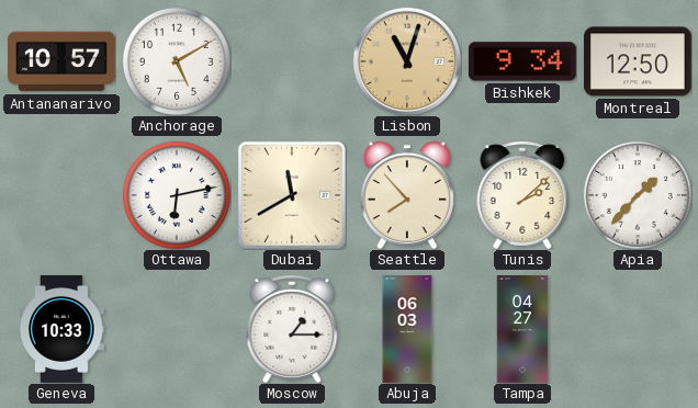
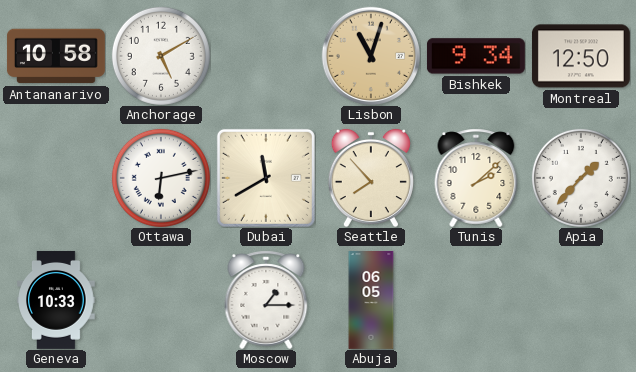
Antananarivo: 10:57 -> 10:58
Abuja: 06:03 -> 06:05
Tampa: 04:27 -> none
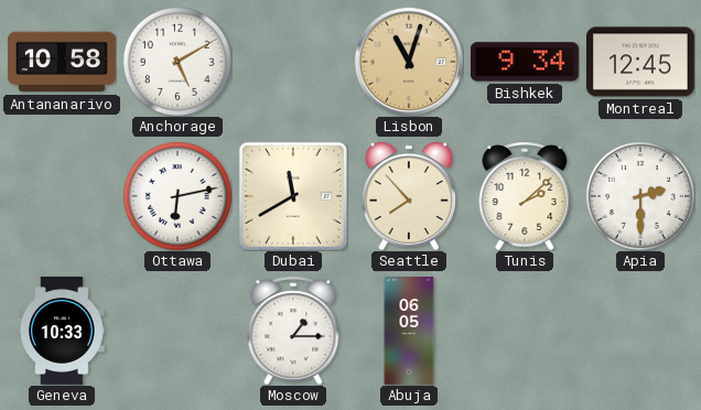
Montreal: 12:50 -> 12:45
Apia: 1:37 -> 2:30
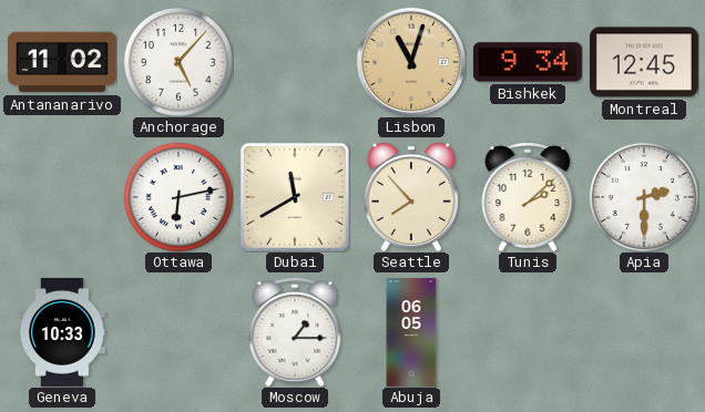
Antananarivo: 10:58 -> 11:02
Anchorage: 5:10 -> 5:07
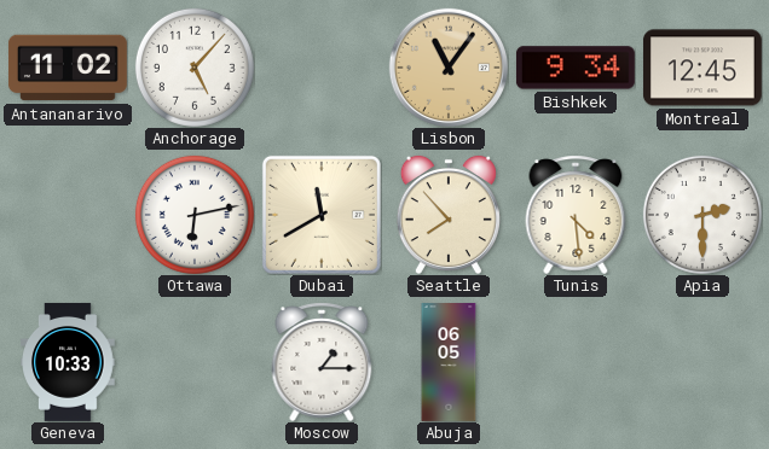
Lisbon: 11:03 -> 11:06
Tunis: 2:08 -> 4:29
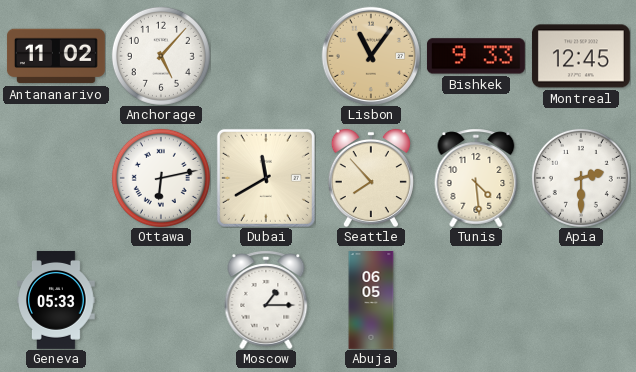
Bishkek: 9:34 -> 9:33
Geneva: 10:33 -> 05:33
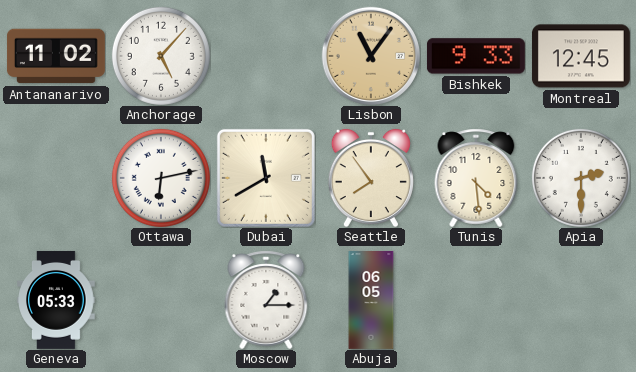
Seattle: 7:53 -> 7:54
